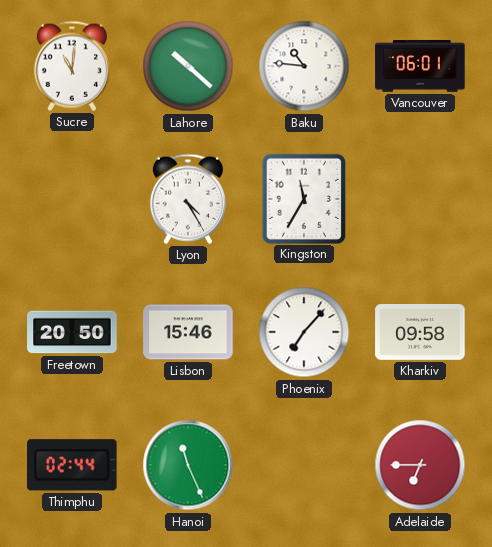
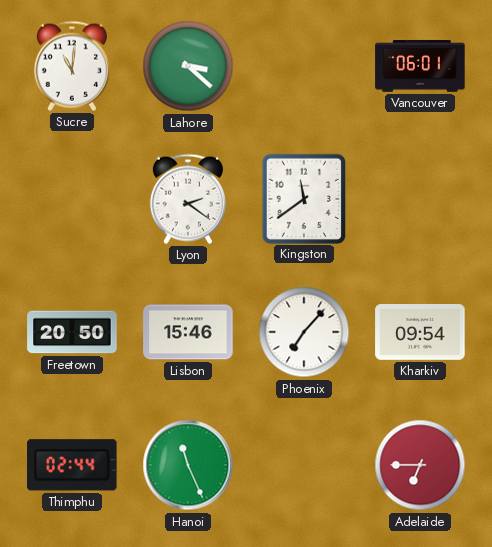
Lahore: 10:22 -> 3:22
Baku: 10:46 -> none
Lyon: 4:25 -> 2:21
Kingston: 11:35 -> 11:39
Kharkiv: 09:58 -> 09:54
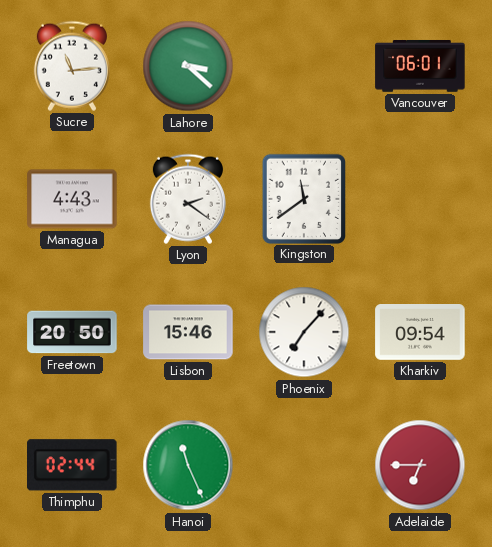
Sucre: 11:01 -> 11:14
Managua: none -> 4:43
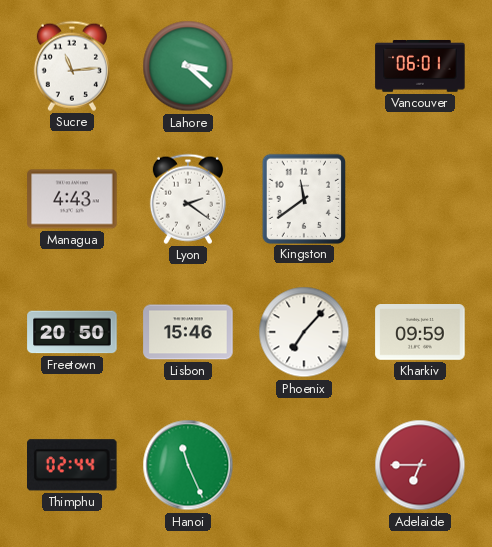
Kharkiv: 09:54 -> 09:59
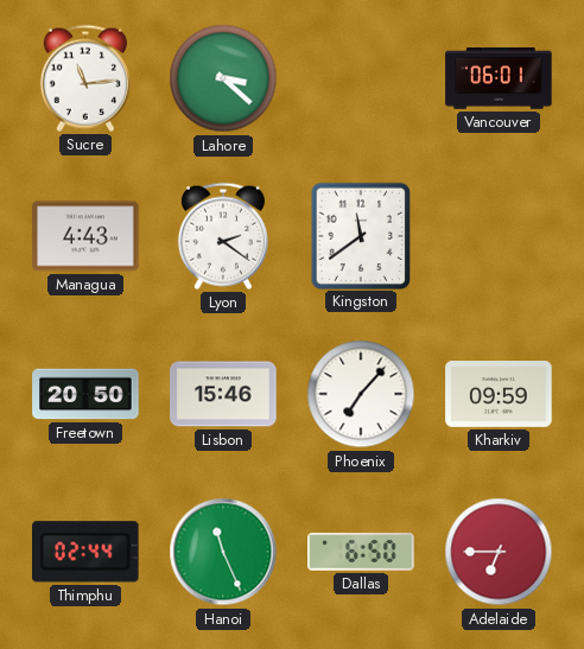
Dallas: none -> 6:50
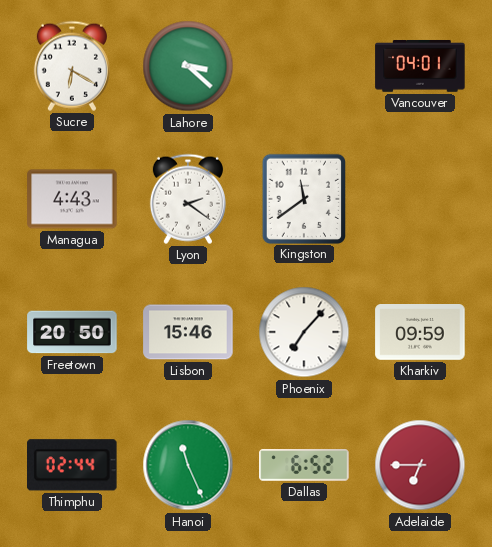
Sucre: 11:14 -> 6:20
Vancouver: 06:01 -> 04:01
Dallas: 6:50 -> 6:52
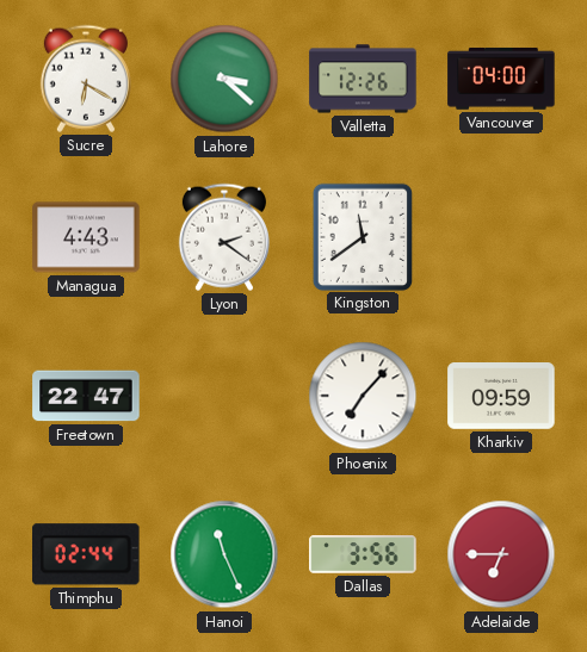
Valletta: none -> 12:26
Vancouver: 04:01 -> 04:00
Freetown: 20:50 -> 22:47
Lisbon: 15:46 -> none
Dallas: 6:52 -> 3:56
